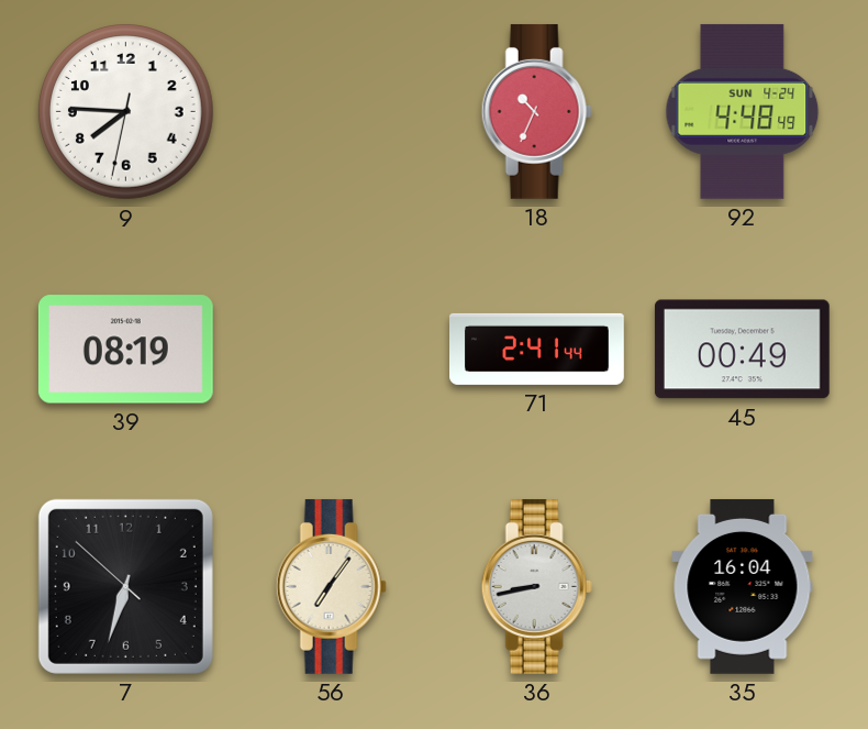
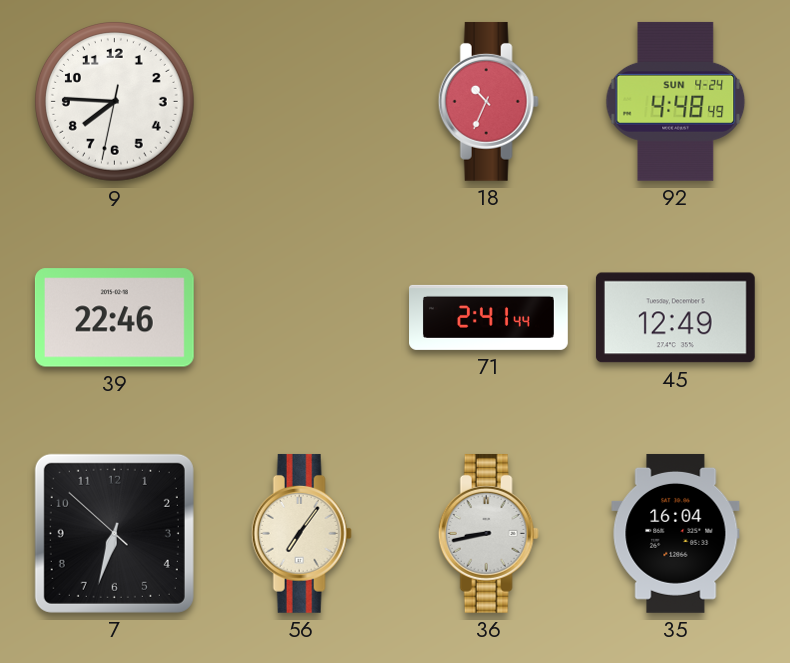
39: 08:19 -> 22:46
45: 00:49 -> 12:49
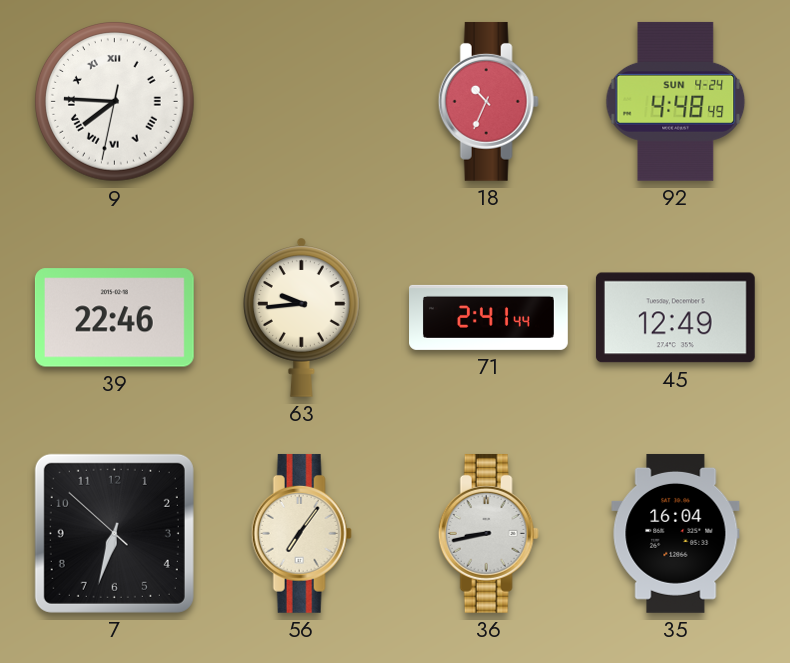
9 numerals: Arabic -> Roman
63: none -> 9:44
